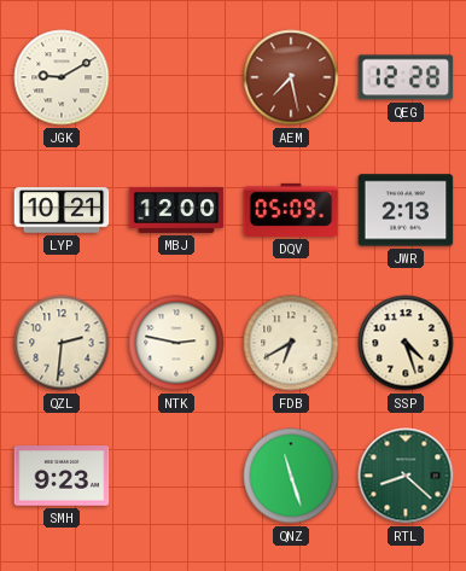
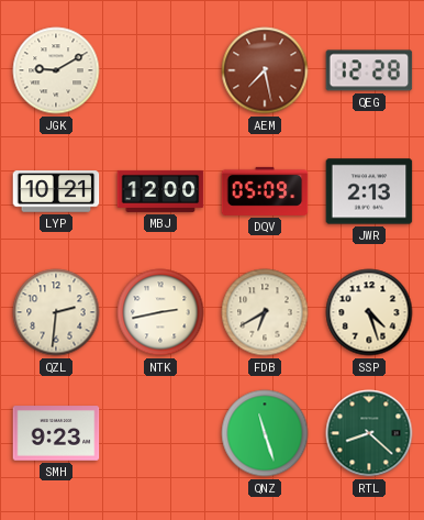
NTK: 2:47 -> 2:43
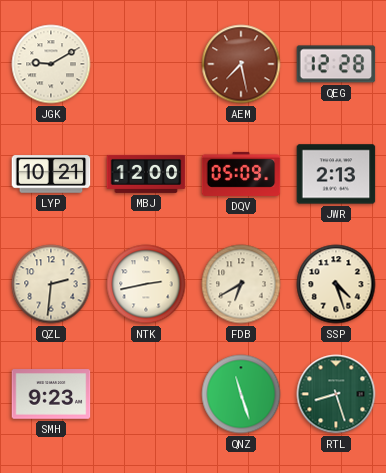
RTL: 8:22 -> 8:27
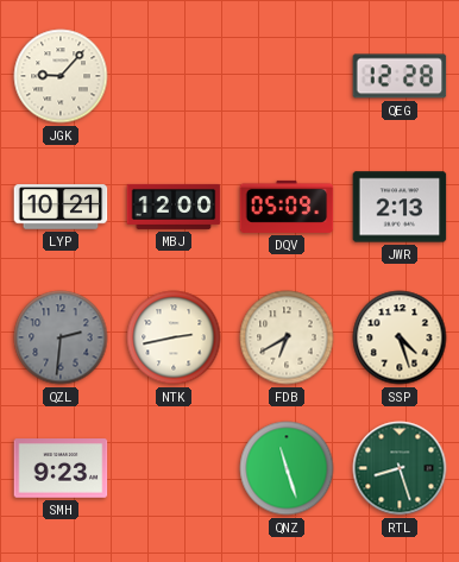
JGK: 9:10 -> 9:07
AEM: 7:28 -> none
QZL dial: cream -> grey
